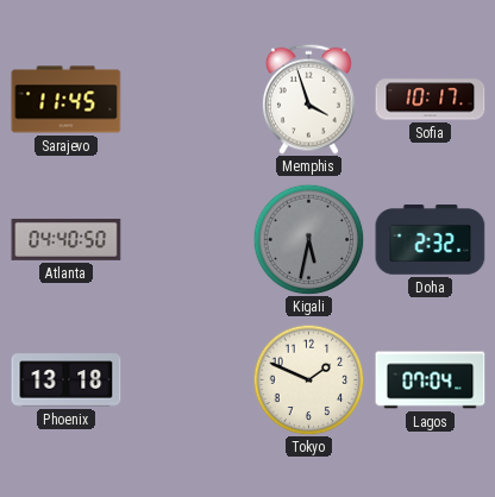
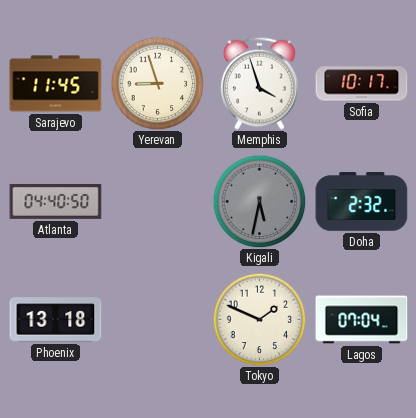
Yerevan: none -> 8:57
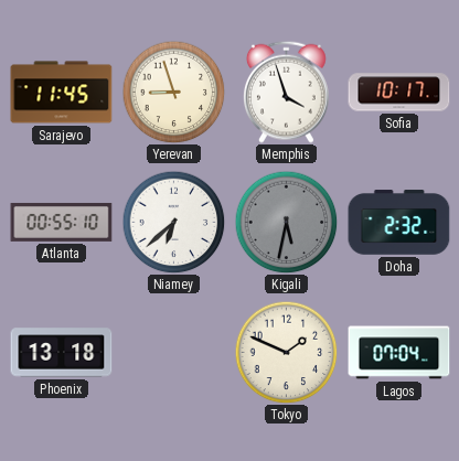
Atlanta: 04:40 -> 00:55
Niamey: none -> 6:38
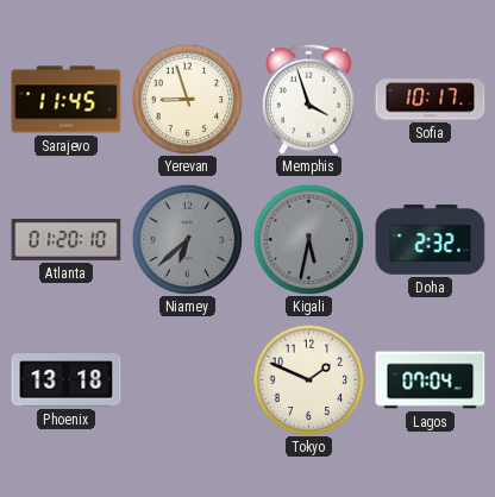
Atlanta: 00:55 -> 01:20
Niamey dial: white -> grey
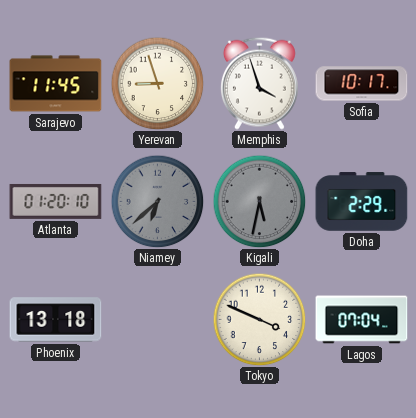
Doha: 2:32 -> 2:29
Tokyo: 1:49 -> 3:49
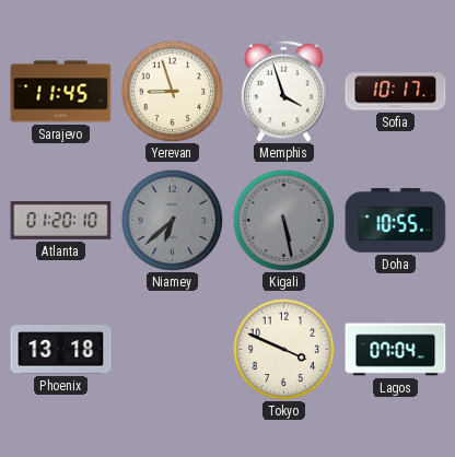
Kigali: 5:32 -> 5:28
Doha: 2:29 -> 10:55
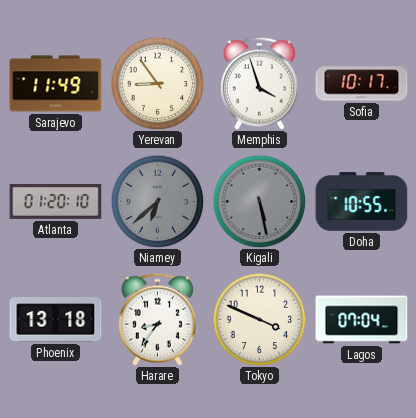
Sarajevo: 11:45 -> 11:49
Yerevan: 8:57 -> 8:54
Harare: none -> 8:36
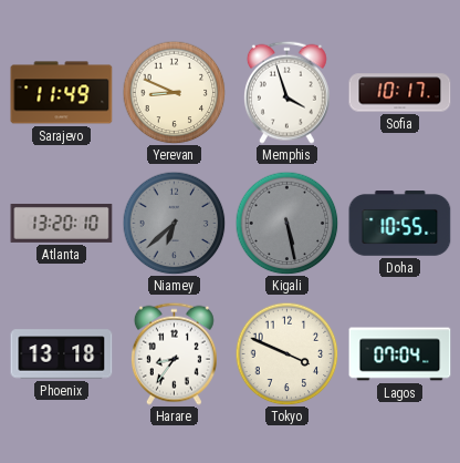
Yerevan: 8:54 -> 8:49
Atlanta: 01:20 -> 13:20
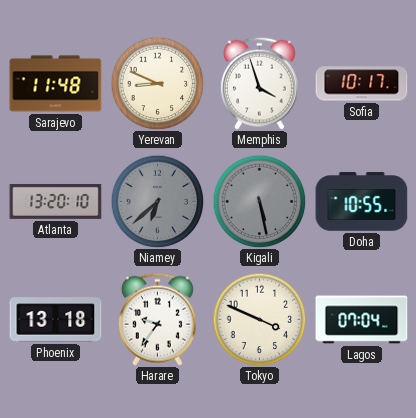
Sarajevo: 11:49 -> 11:48
Harare: 8:36 -> 9:36
